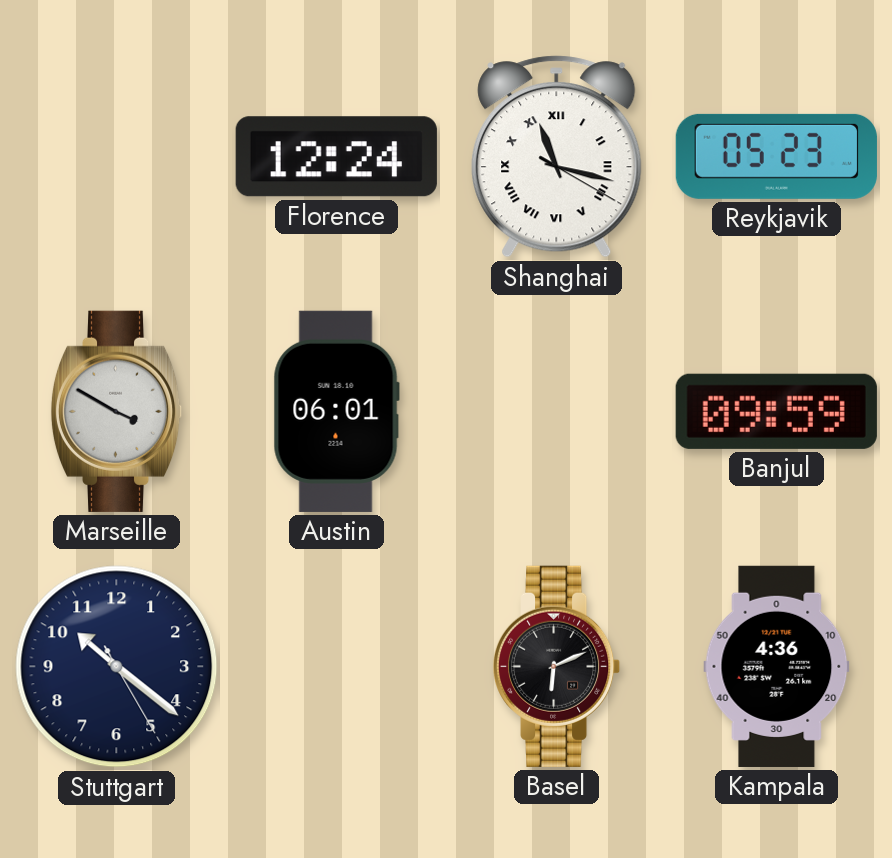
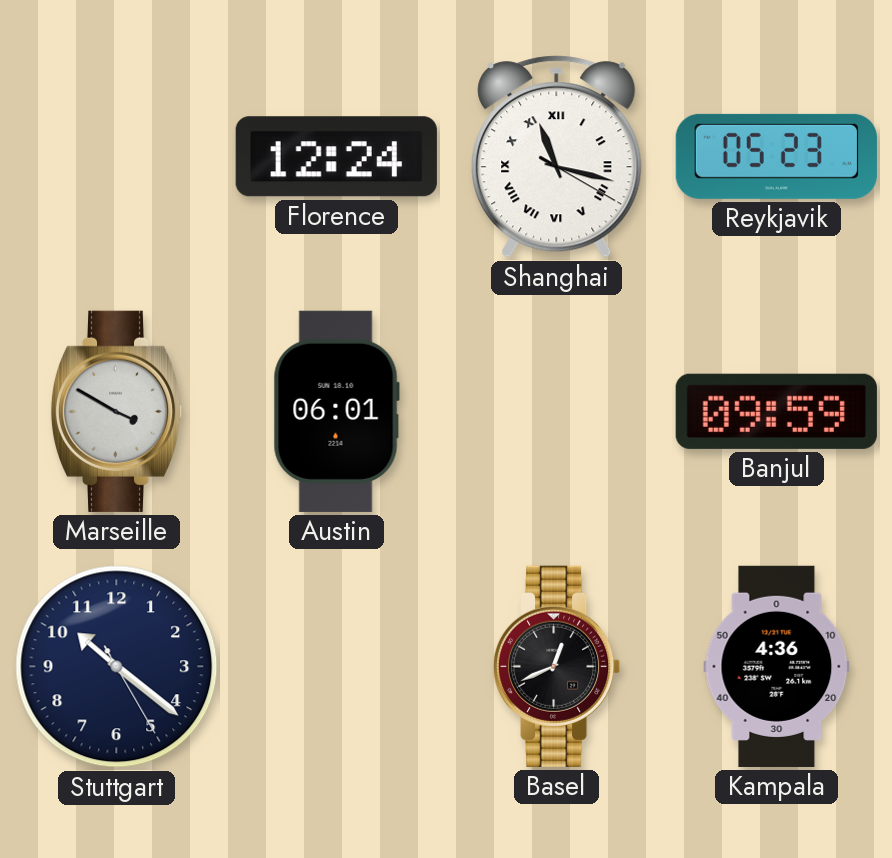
Basel: 6:11 -> 12:41
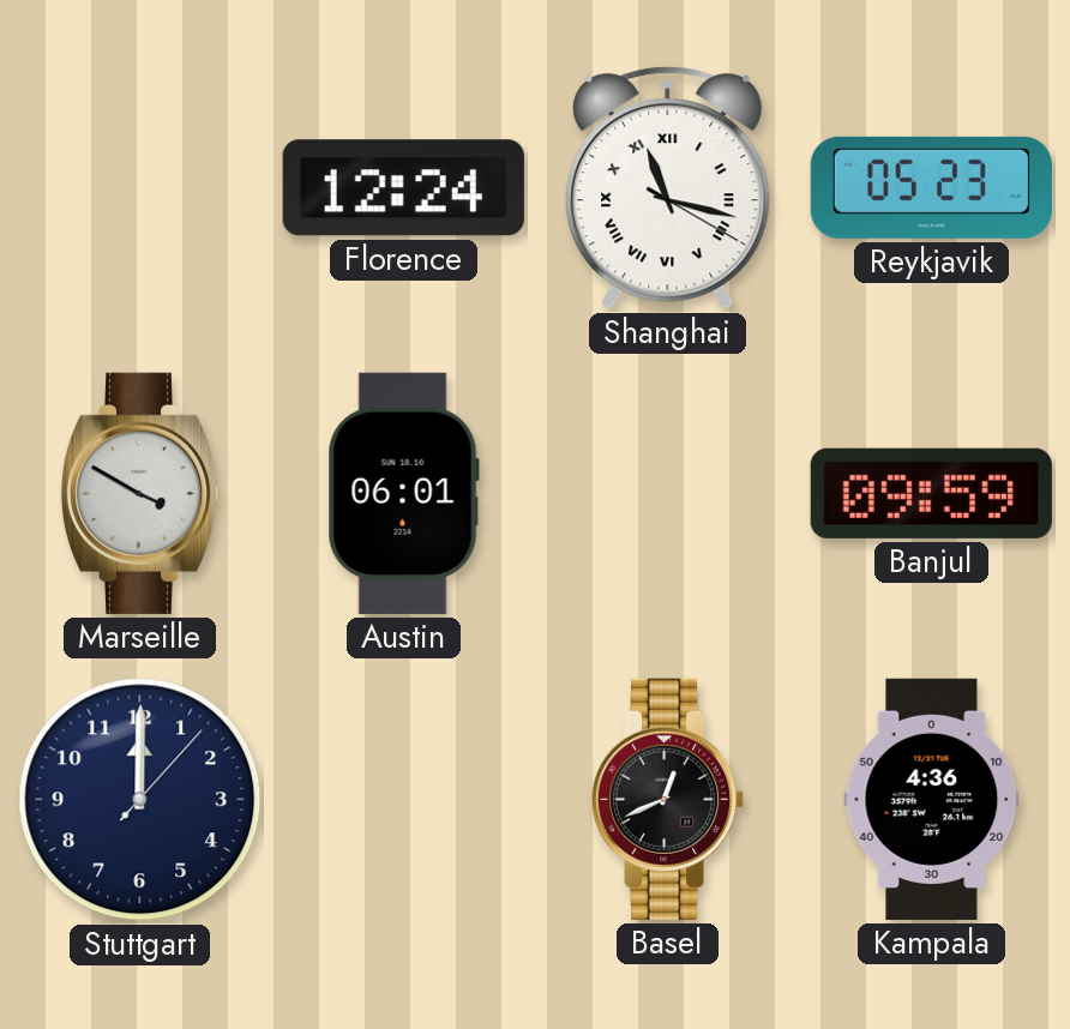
Stuttgart: 10:21 -> 12:00
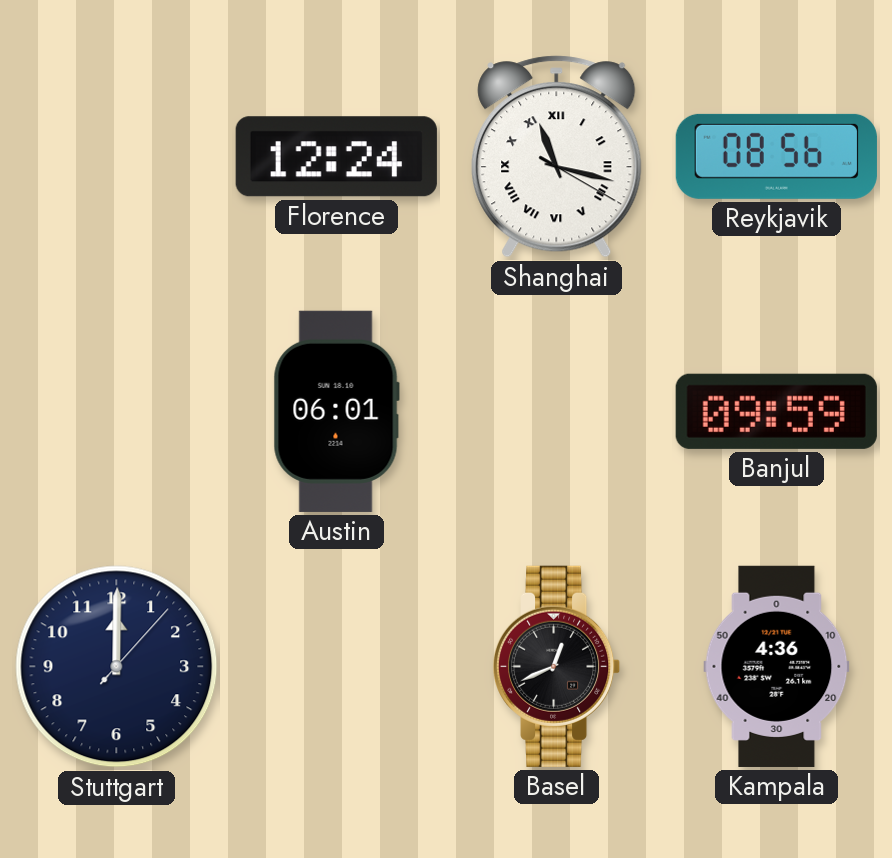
Reykjavik: 05:23 -> 08:56
Marseille: 3:50 -> none
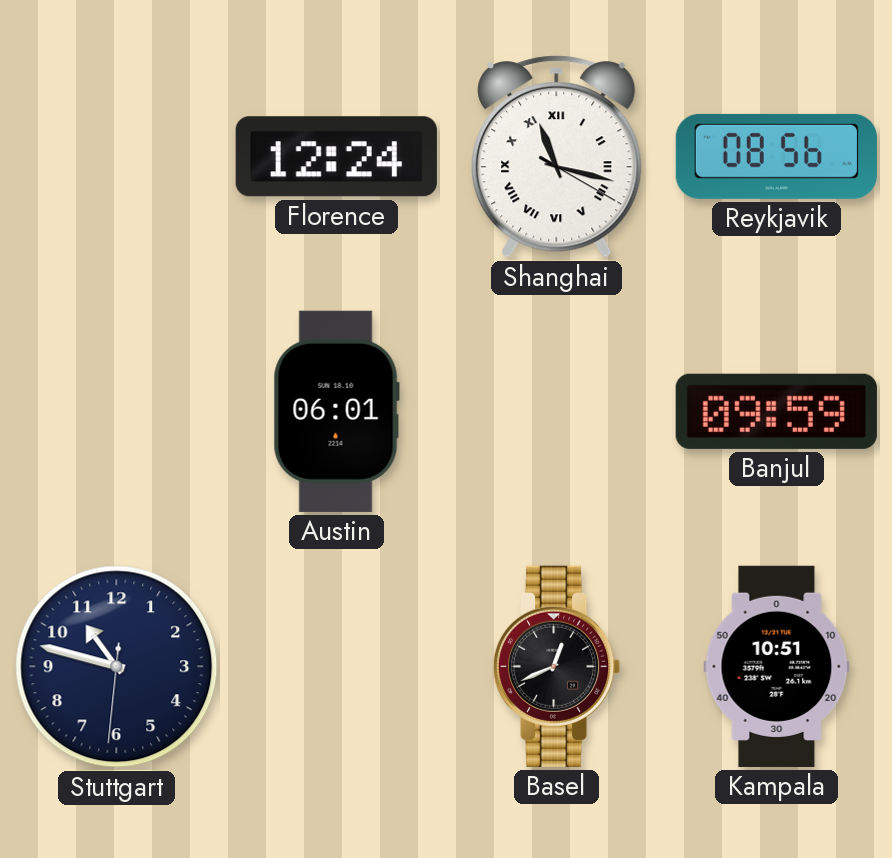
Stuttgart: 12:00 -> 10:47
Kampala: 4:36 -> 10:51
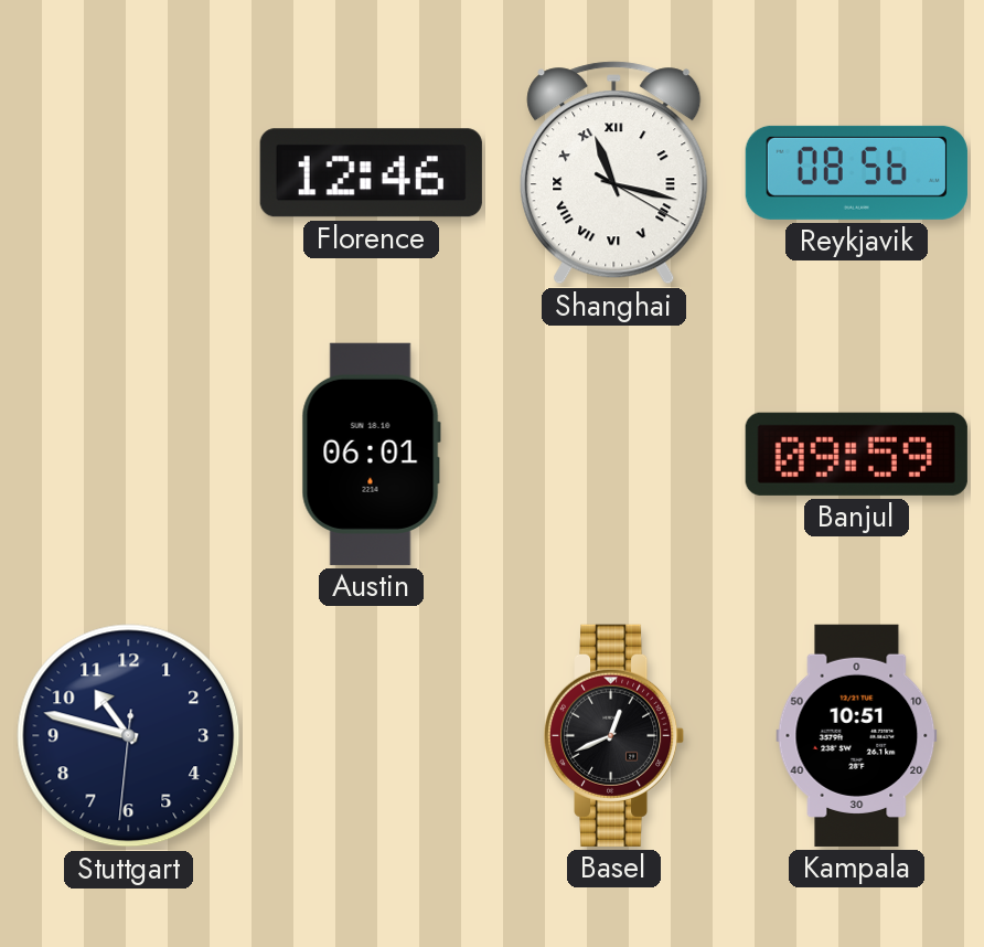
Florence: 12:24 -> 12:46
